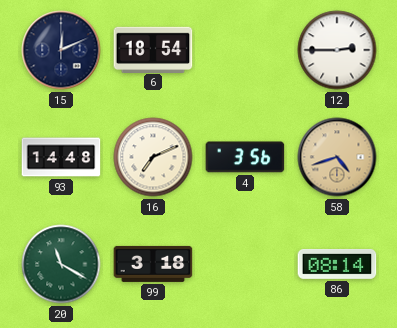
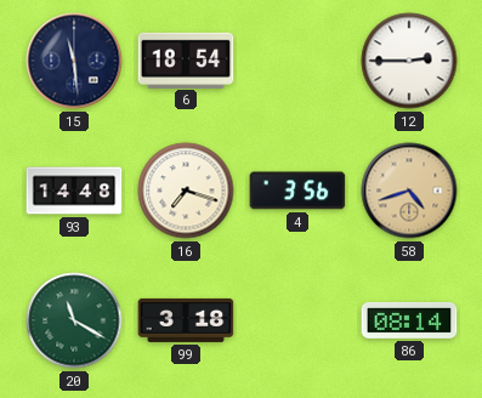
15: 12:11 -> 11:29
16: 7:11 -> 7:18
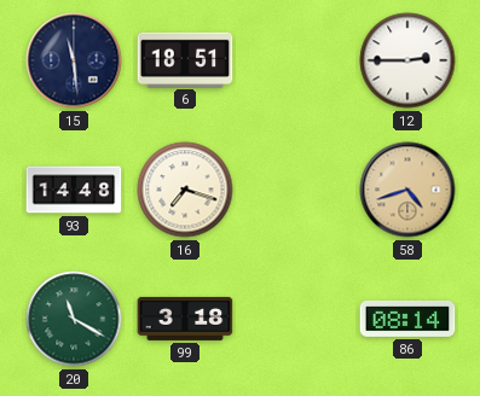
6: 18:54 -> 18:51
4: 3:56 -> none
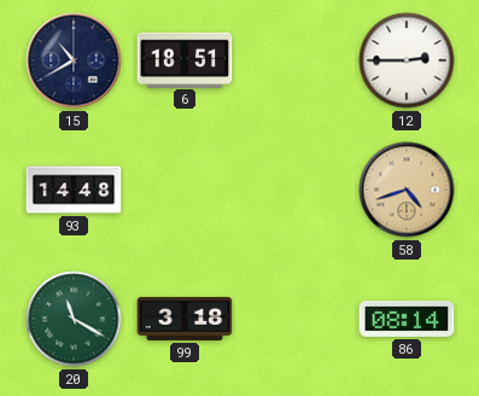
15: 11:29 -> 10:40
16: 7:18 -> none
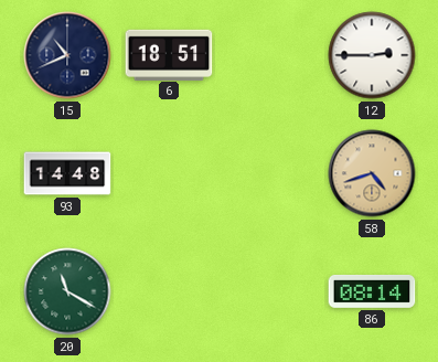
15: 10:40 -> 10:41
99: 3:18 -> none
